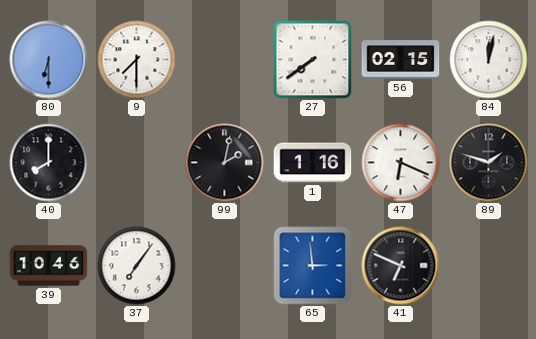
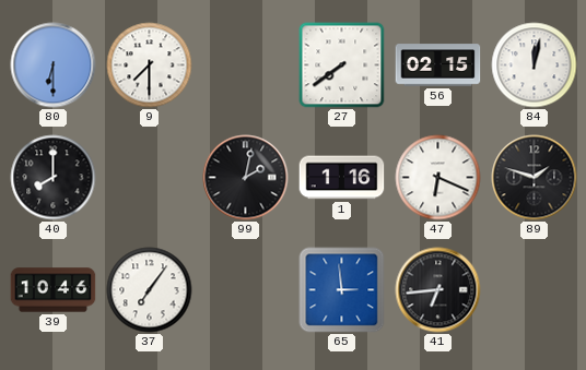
41: 6:49 -> 6:44
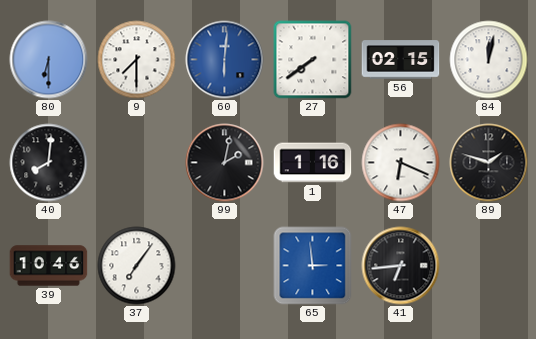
60: none -> 6:01
40: 8:00 -> 8:01
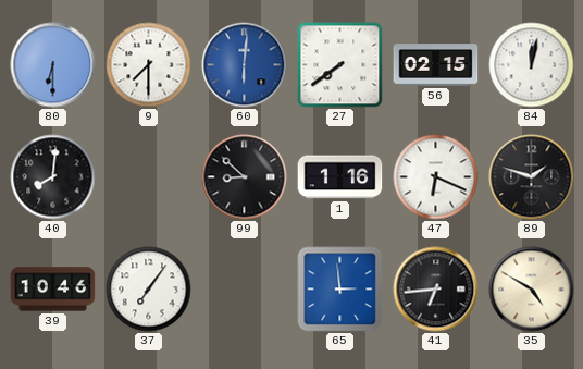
99: 2:02 -> 8:52
35: none -> 4:50
